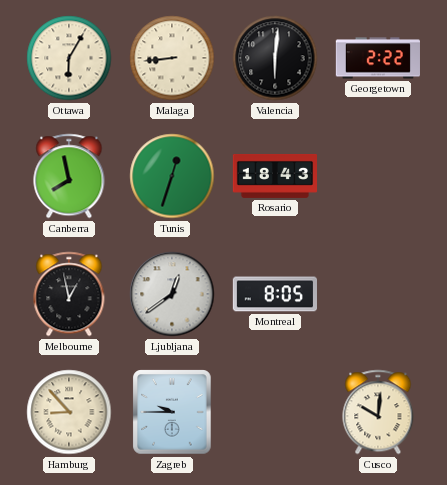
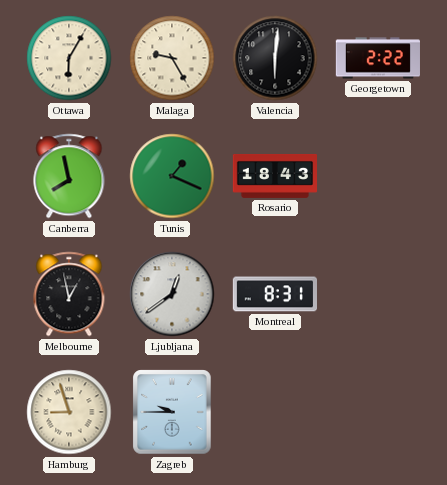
Malaga: 8:44 -> 9:25
Tunis: 12:33 -> 1:19
Montreal: 8:05 -> 8:31
Hamburg: 8:53 -> 8:57
Cusco: 10:01 -> none
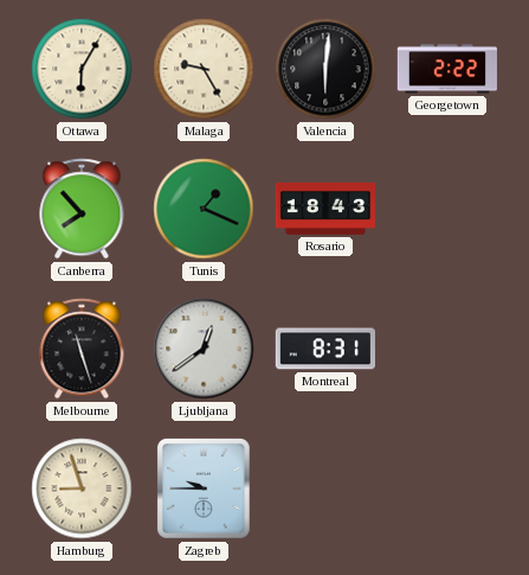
Canberra: 7:58 -> 7:53
Melbourne: 12:58 -> 11:27
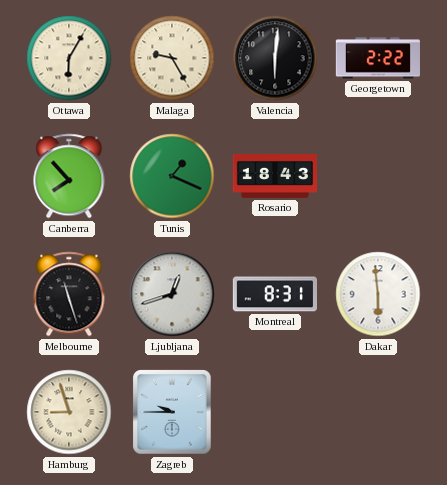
Ljubljana: 12:39 -> 12:42
Dakar: none -> 5:59
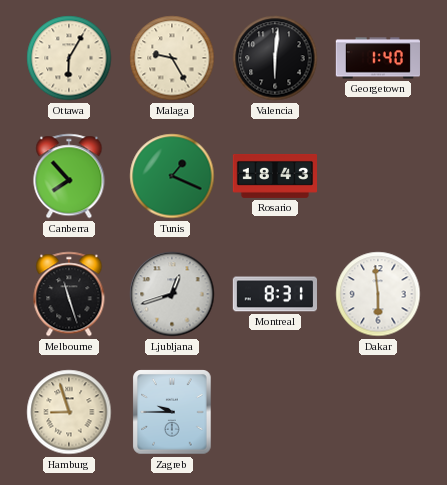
Georgetown: 2:22 -> 1:40
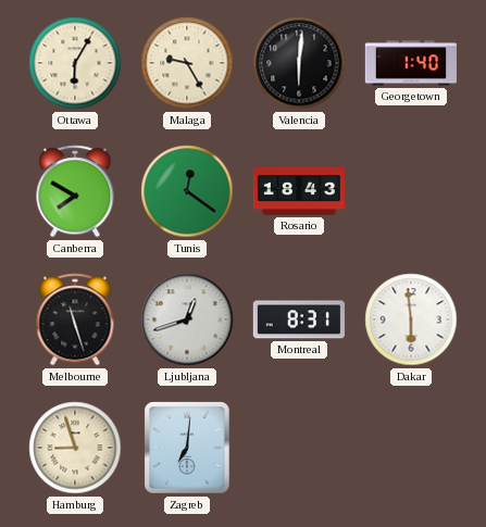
Canberra: 7:53 -> 7:50
Tunis: 1:19 -> 12:21
Zagreb: 9:45 -> 7:01
